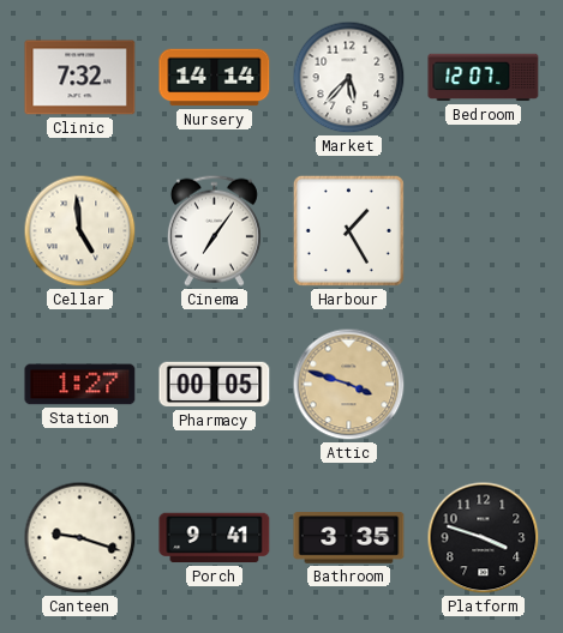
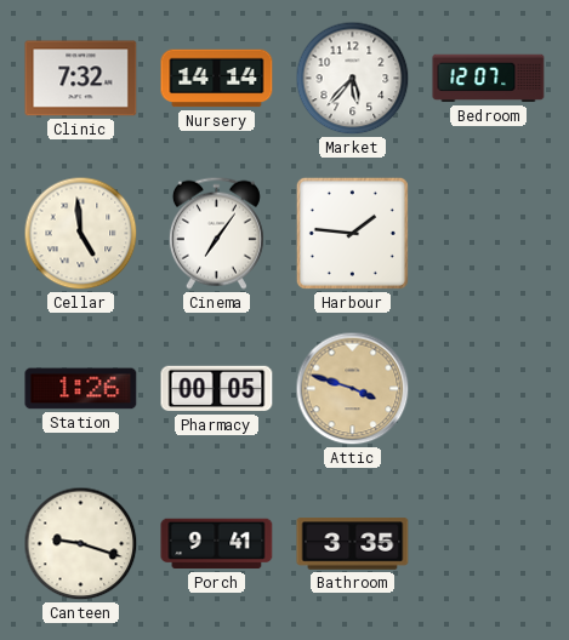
Harbour: 1:25 -> 1:46
Station: 1:27 -> 1:26
Platform: 3:48 -> none
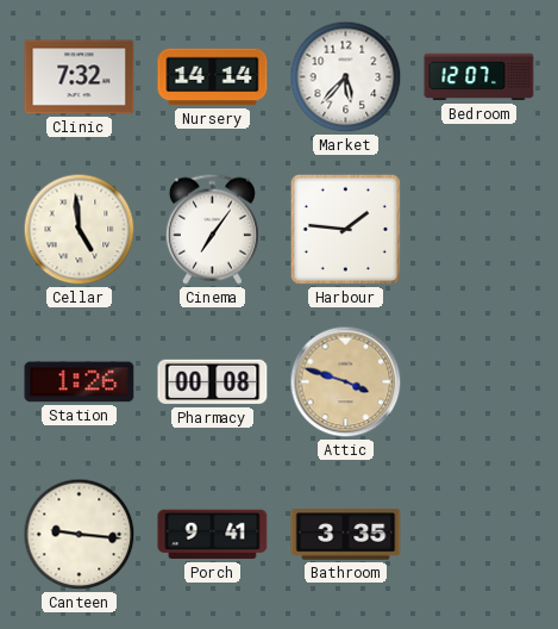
Pharmacy: 00:05 -> 00:08
Canteen: 9:18 -> 9:16
